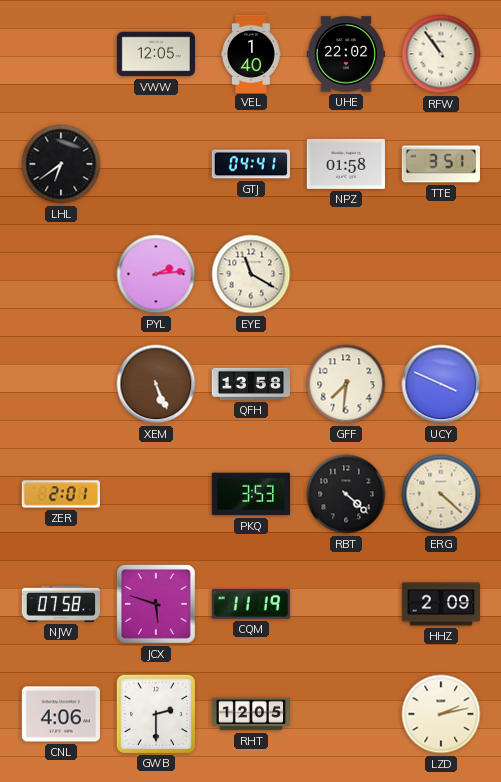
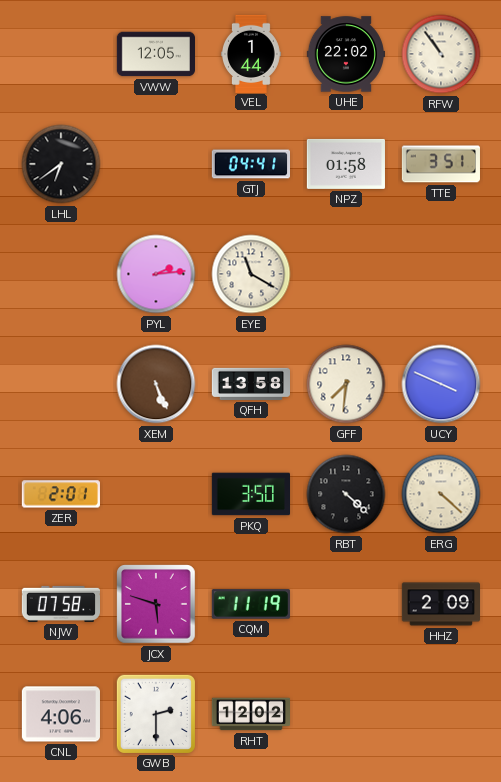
VEL: 1:40 -> 1:44
PKQ: 3:53 -> 3:50
RHT: 12:05 -> 12:02
LZD: 2:13 -> none
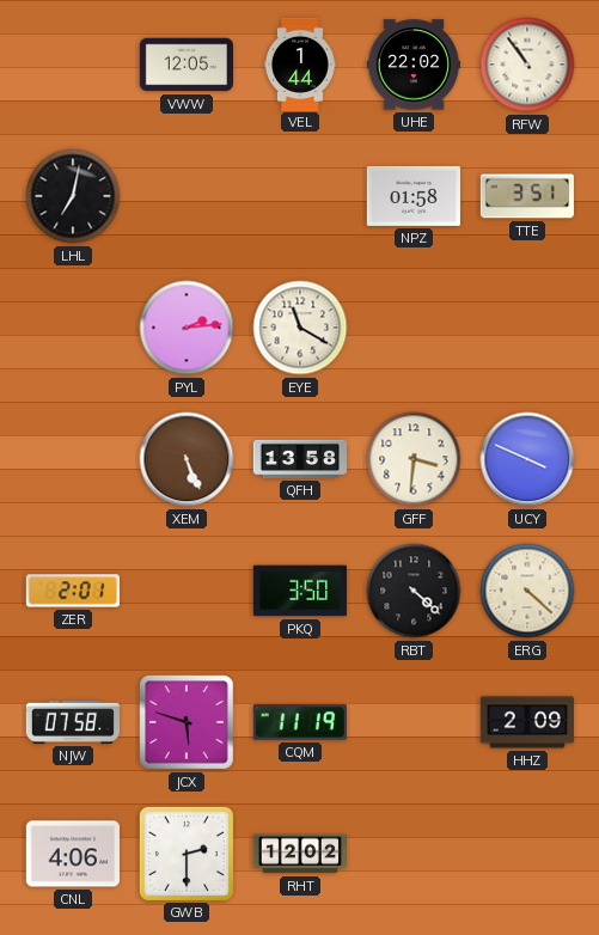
LHL: 6:39 -> 7:02
GTJ: 04:41 -> none
GFF: 7:31 -> 3:31
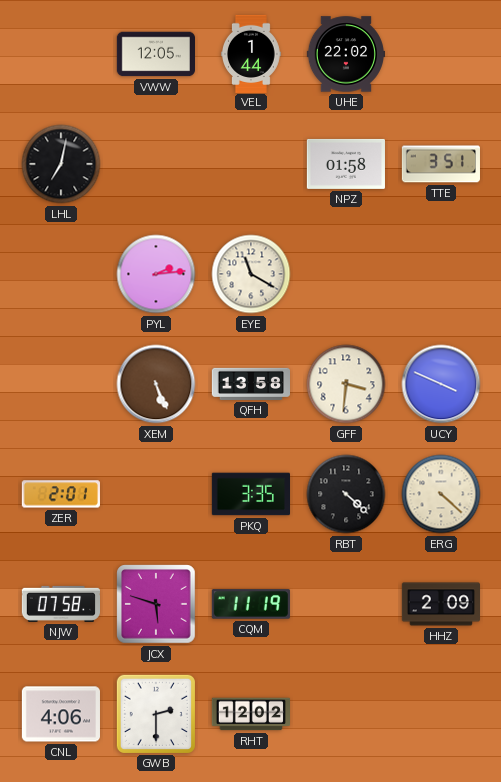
RFW: 10:54 -> none
PKQ: 3:50 -> 3:35
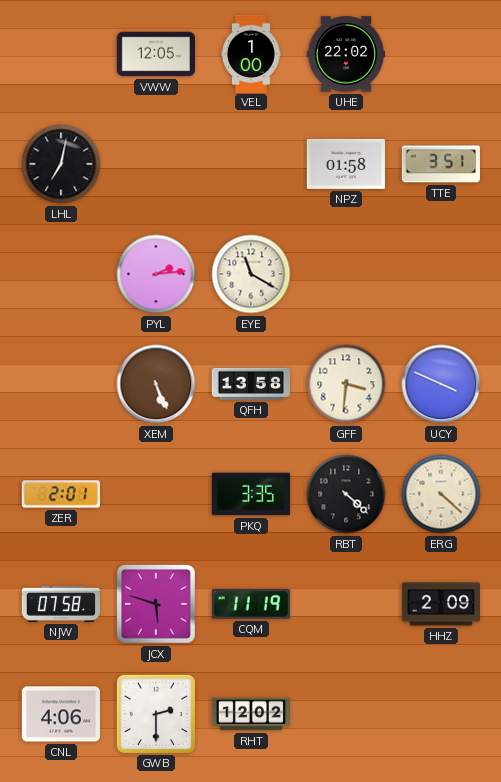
VEL: 1:44 -> 1:00
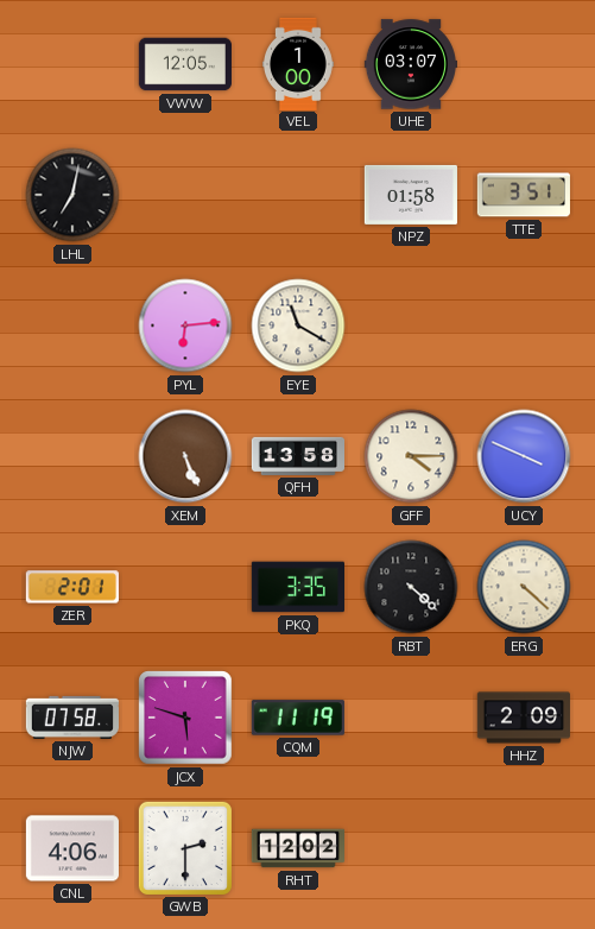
UHE: 22:02 -> 03:07
PYL: 2:14 -> 6:14
GFF: 3:31 -> 4:15
